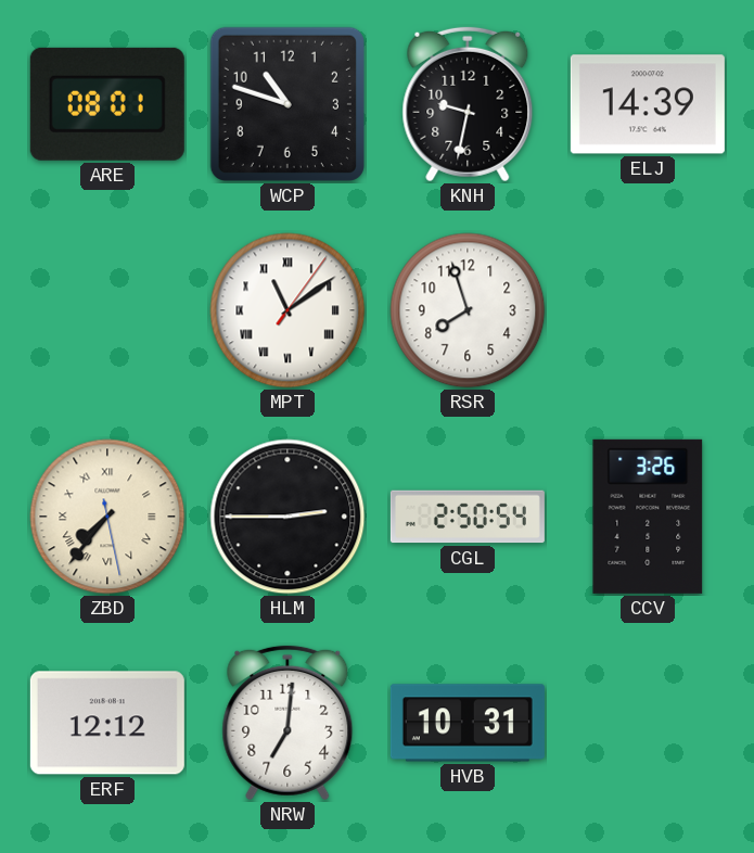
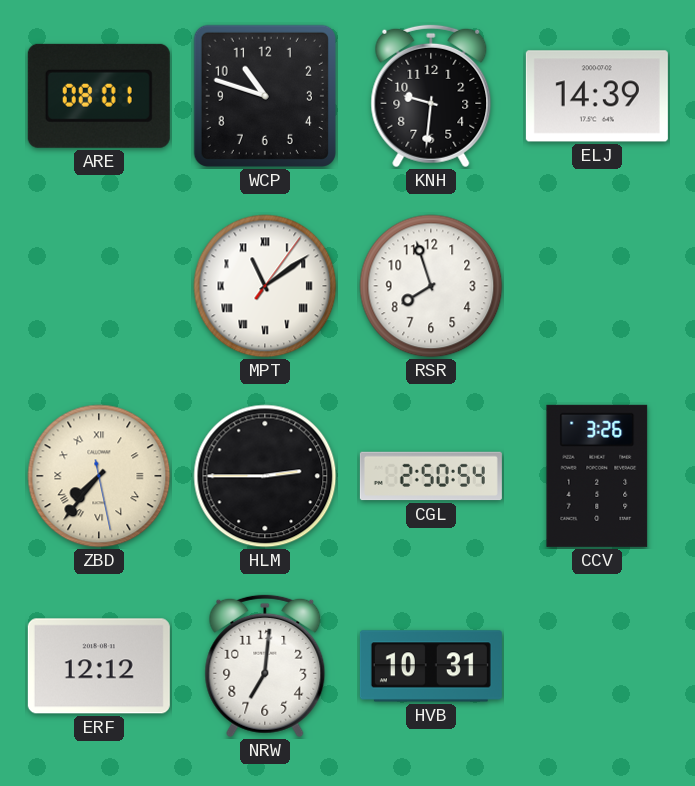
KNH: 9:32 -> 9:31
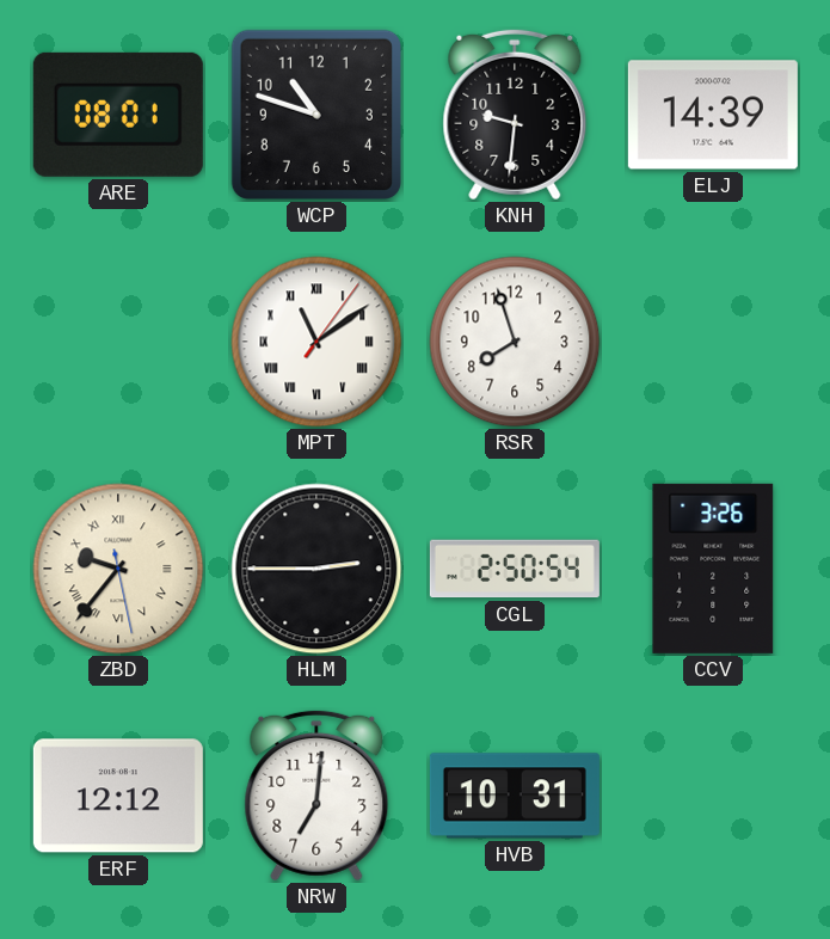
ZBD: 7:36 -> 9:36
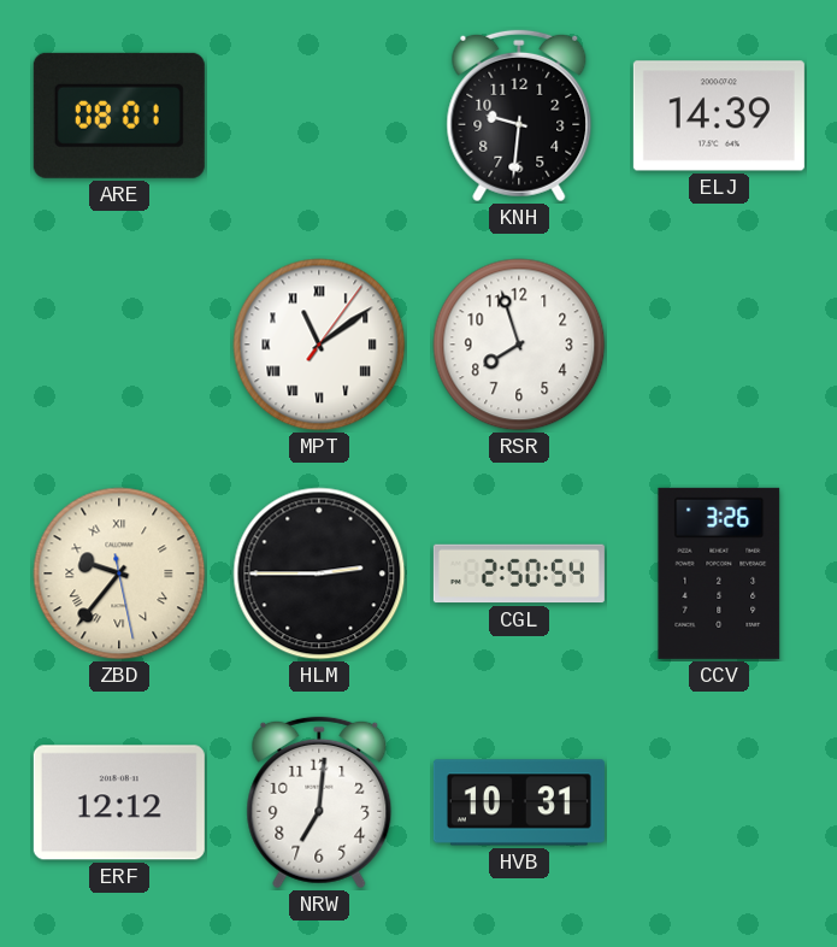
WCP: 10:48 -> none
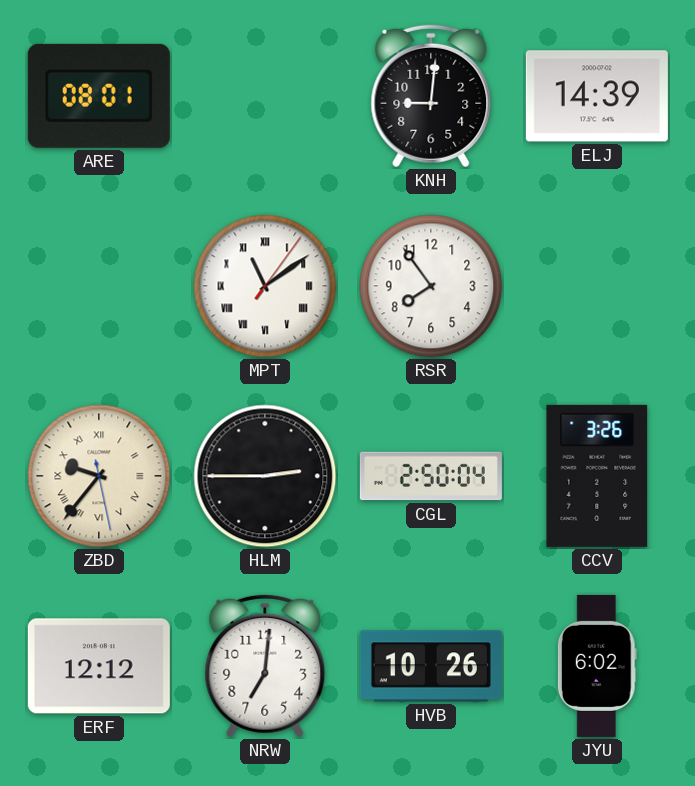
KNH: 9:31 -> 9:01
RSR: 7:57 -> 7:54
CGL: 2:50:54 -> 2:50:04
HVB: 10:31 -> 10:26
JYU: none -> 6:02
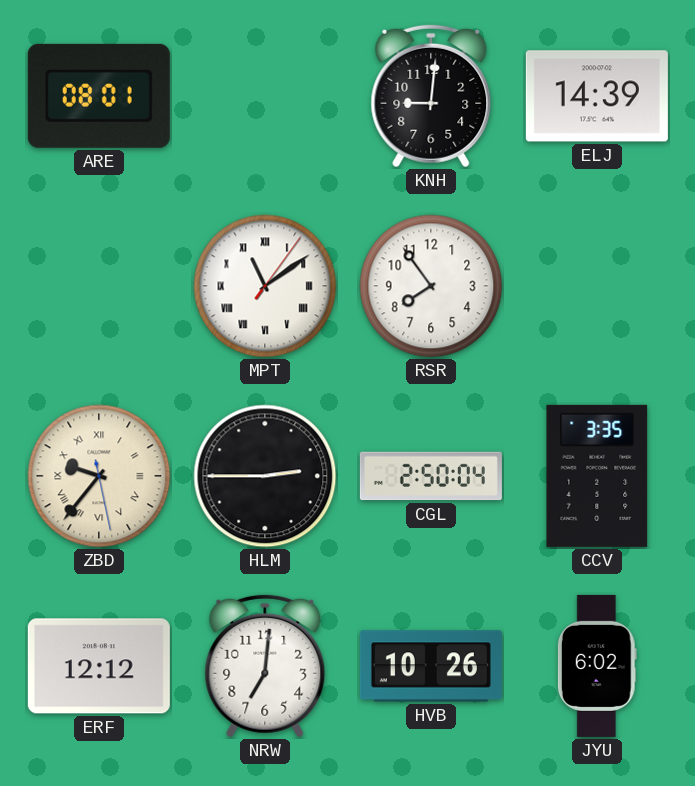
CCV: 3:26 -> 3:35
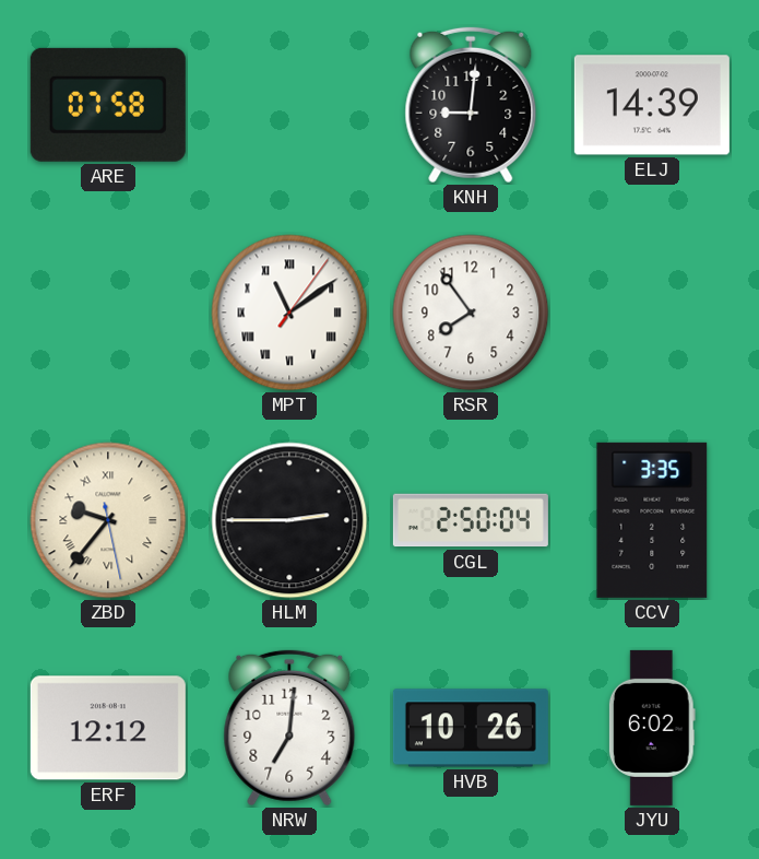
ARE: 08:01 -> 07:58
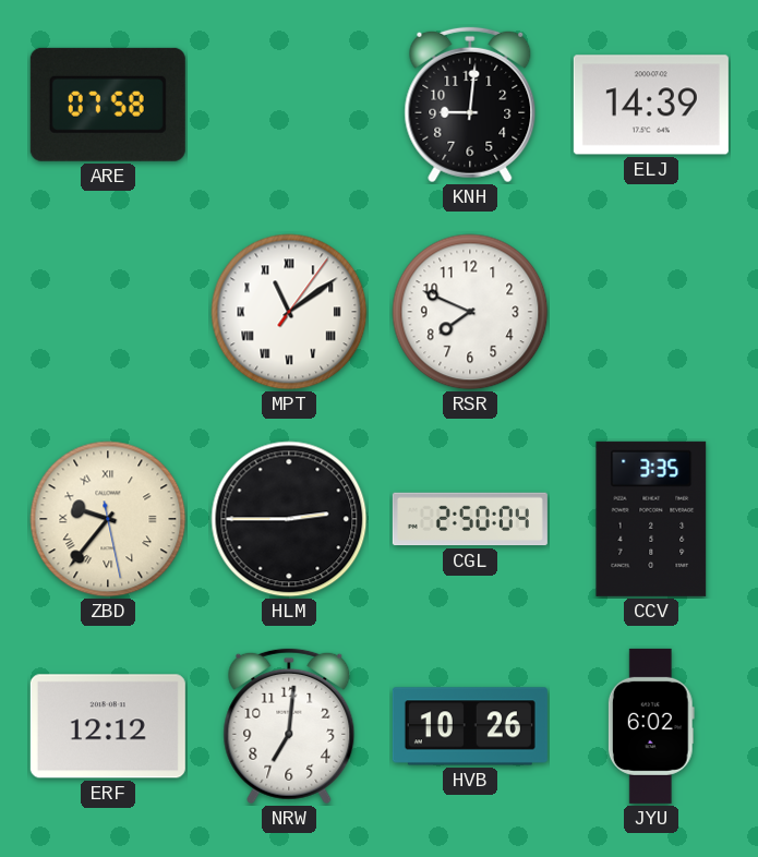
RSR: 7:54 -> 7:49
